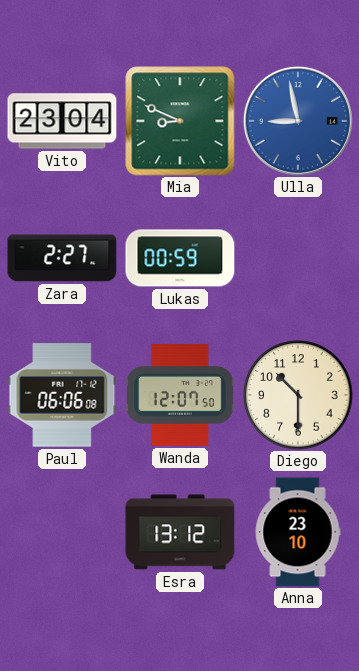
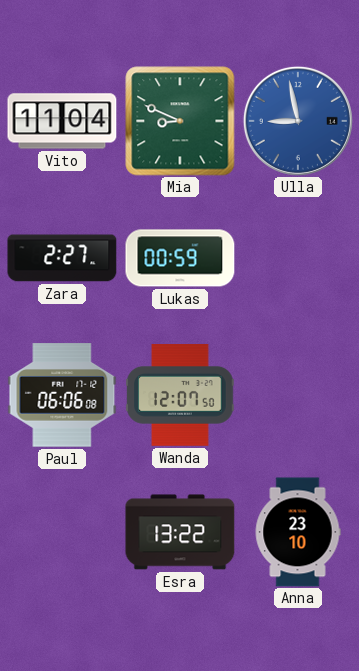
Vito: 23:04 -> 11:04
Diego: 10:30 -> none
Esra: 13:12 -> 13:22
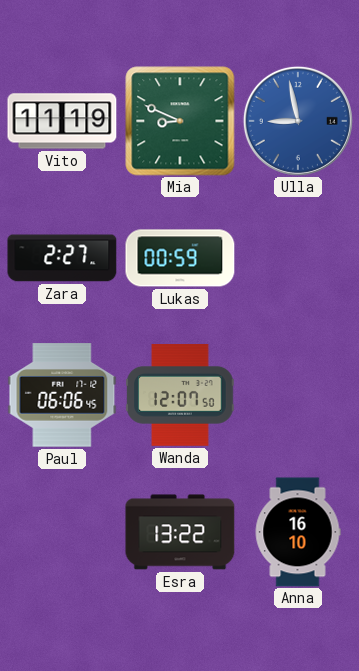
Vito: 11:04 -> 11:19
Paul: 06:06:08 -> 06:06:45
Anna: 23:10 -> 16:10
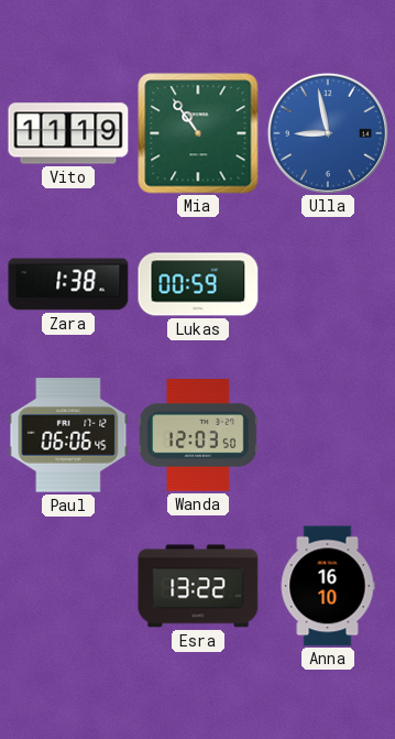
Mia: 8:49 -> 10:54
Zara: 2:27 -> 1:38
Wanda: 12:07 -> 12:03
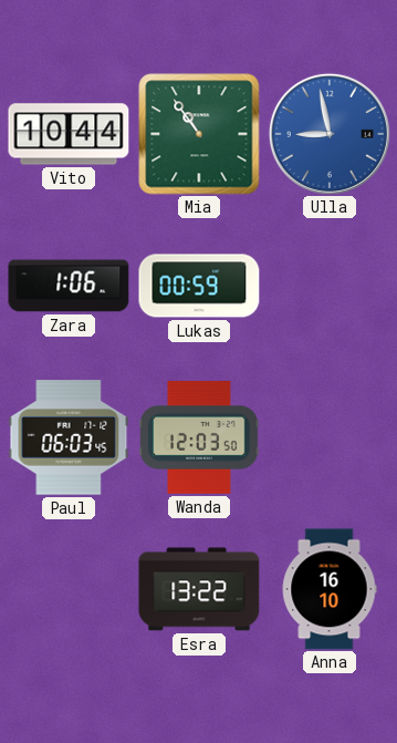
Vito: 11:19 -> 10:44
Zara: 1:38 -> 1:06
Paul: 06:06 -> 06:03
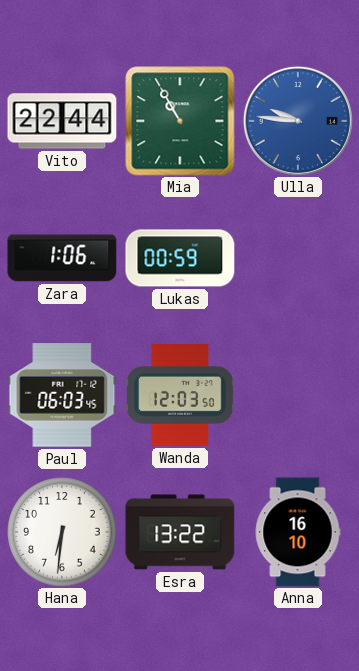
Vito: 10:44 -> 22:44
Mia: 10:54 -> 10:55
Ulla: 8:58 -> 9:46
Hana: none -> 6:31
